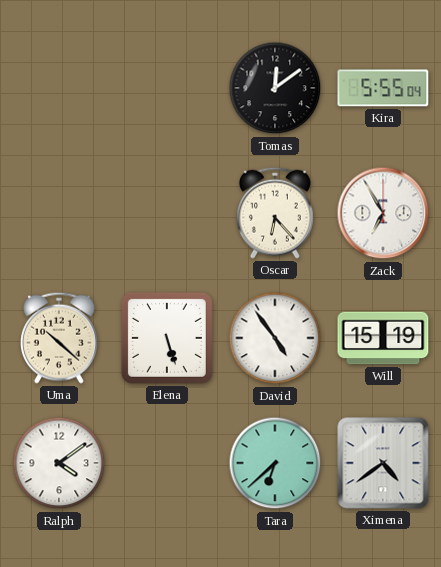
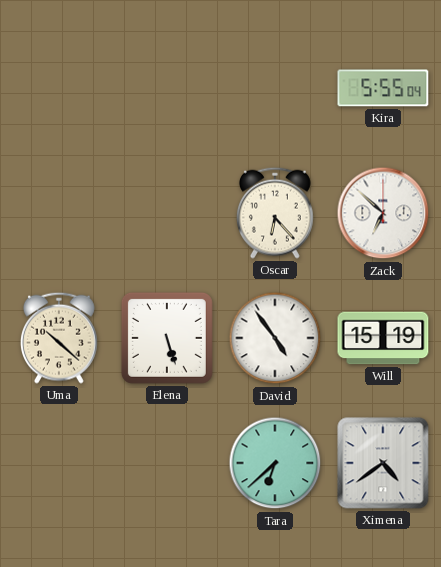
Tomas: 12:09 -> none
Zack: 6:55 -> 6:52
Ralph: 4:09 -> none
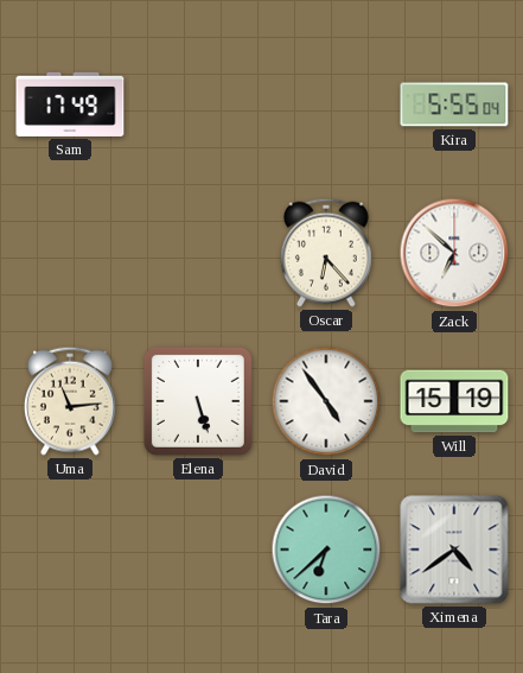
Sam: none -> 17:49
Uma: 10:22 -> 11:14
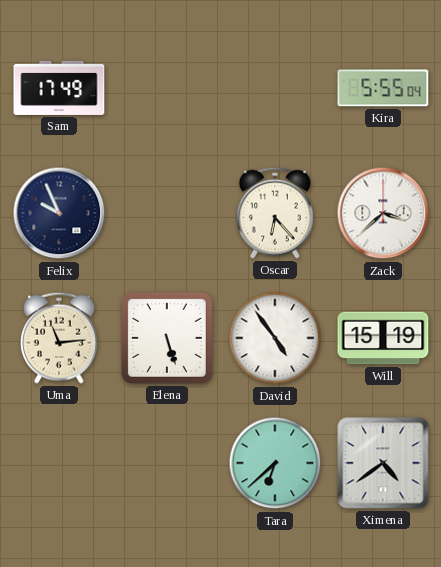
Felix: none -> 9:56
Zack: 6:52 -> 3:38
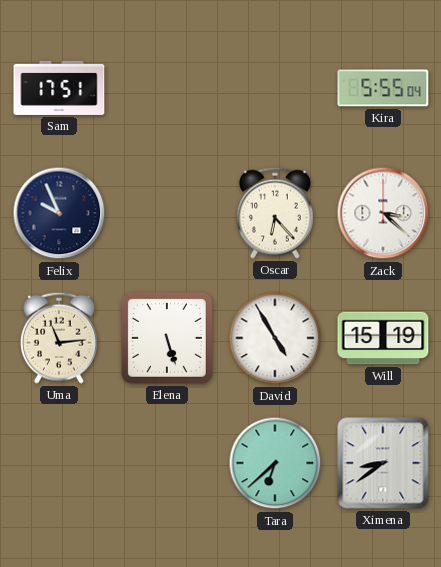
Sam: 17:49 -> 17:51
Zack: 3:38 -> 3:22
David: 4:54 -> 4:55
Ximena: 4:39 -> 8:39
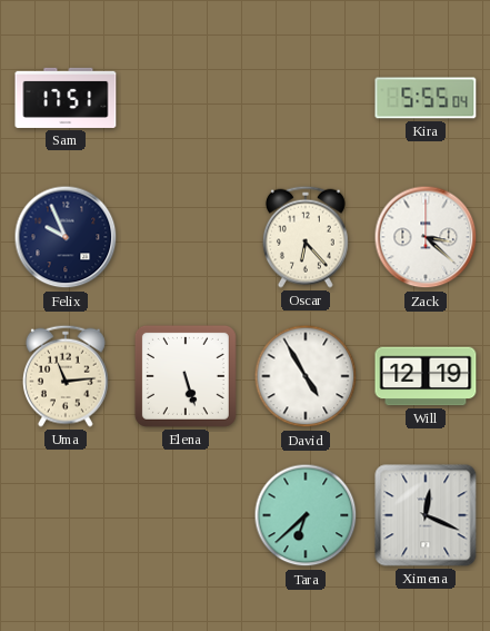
Will: 15:19 -> 12:19
Ximena: 8:39 -> 12:19
